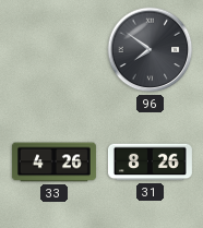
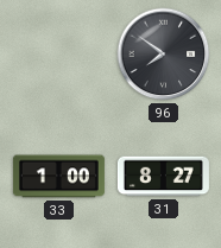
33: 4:26 -> 1:00
31: 8:26 -> 8:27
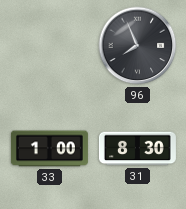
96: 7:51 -> 7:56
31: 8:27 -> 8:30
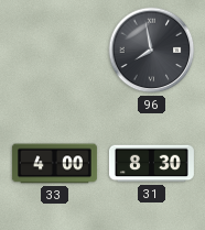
96: 7:56 -> 7:58
33: 1:00 -> 4:00
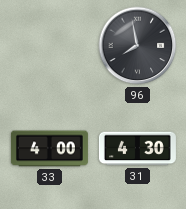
31: 8:30 -> 4:30
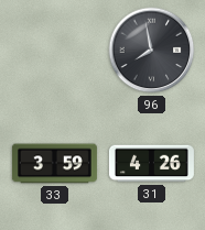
33: 4:00 -> 3:59
31: 4:30 -> 4:26
